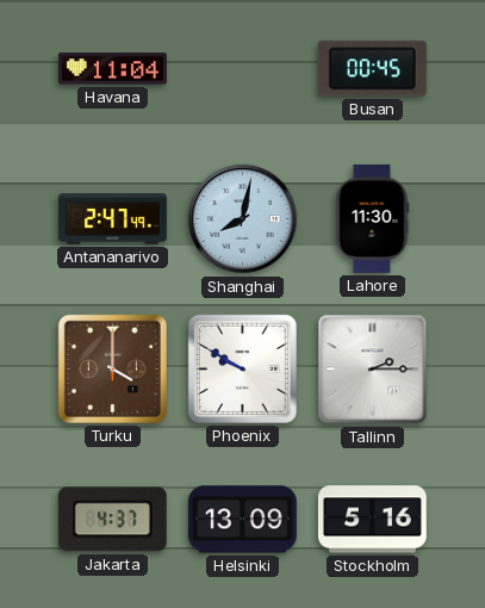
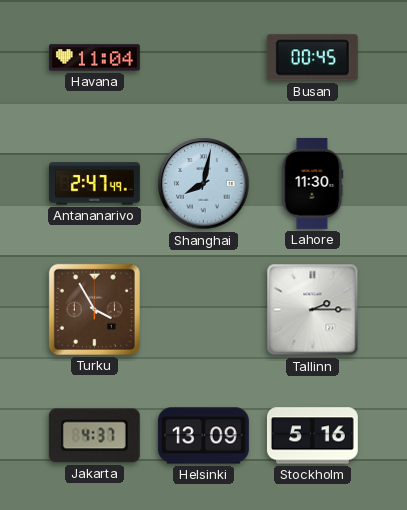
Turku: 4:00 -> 3:55
Phoenix: 9:50 -> none
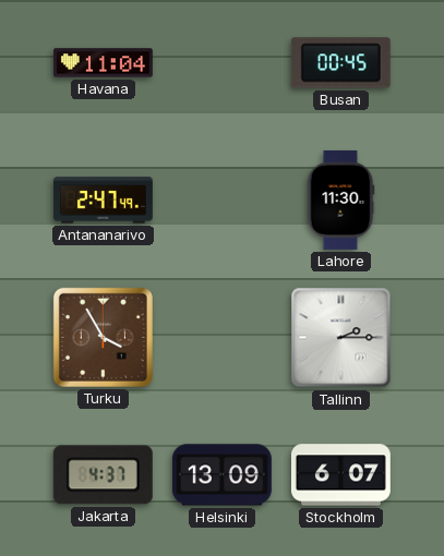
Shanghai: 8:02 -> none
Stockholm: 5:16 -> 6:07
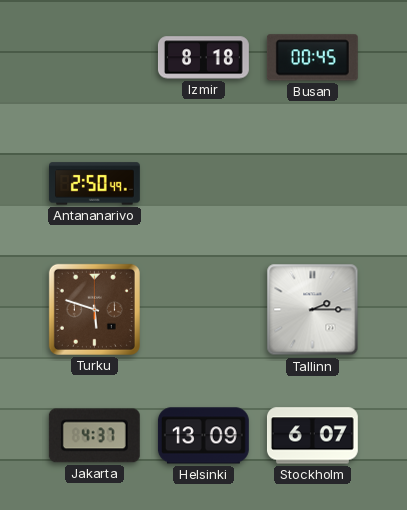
Havana: 11:04 -> none
Izmir: none -> 8:18
Antananarivo: 2:47 -> 2:50
Lahore: 11:30 -> none
Turku: 3:55 -> 5:48
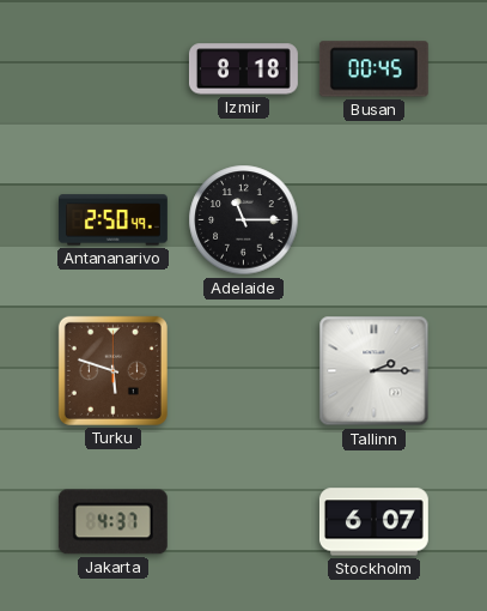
Adelaide: none -> 11:15
Helsinki: 13:09 -> none
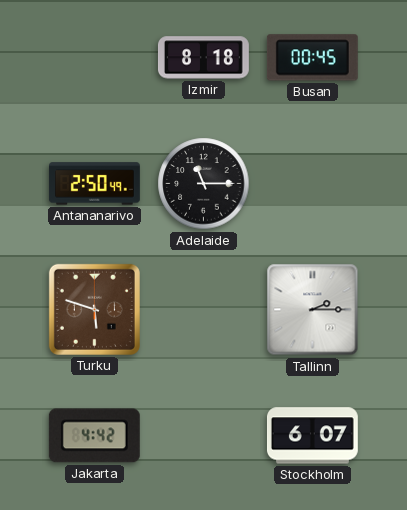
Jakarta: 4:37 -> 4:42
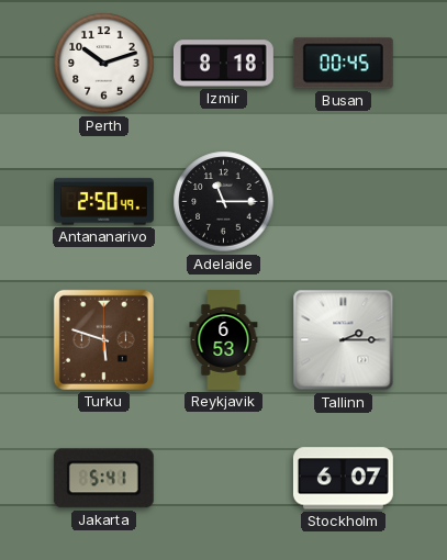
Perth: none -> 10:12
Reykjavik: none -> 6:53
Jakarta: 4:42 -> 5:41
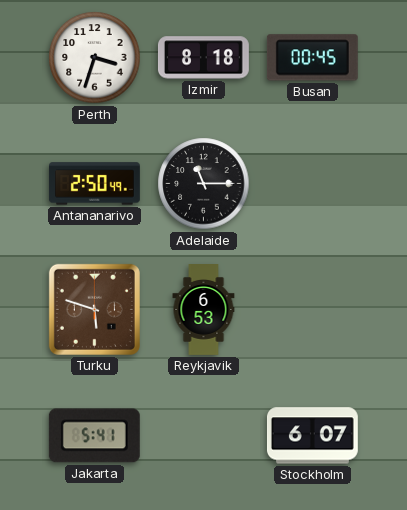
Perth: 10:12 -> 3:33
Tallinn: 2:15 -> none
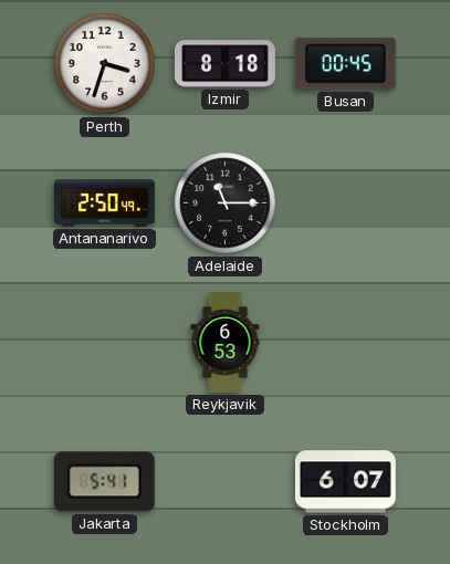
Turku: 5:48 -> none
